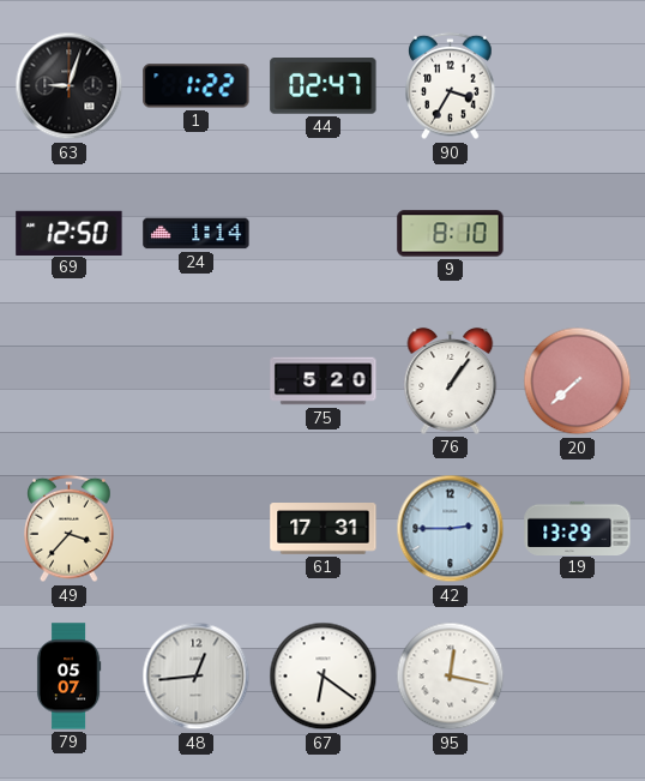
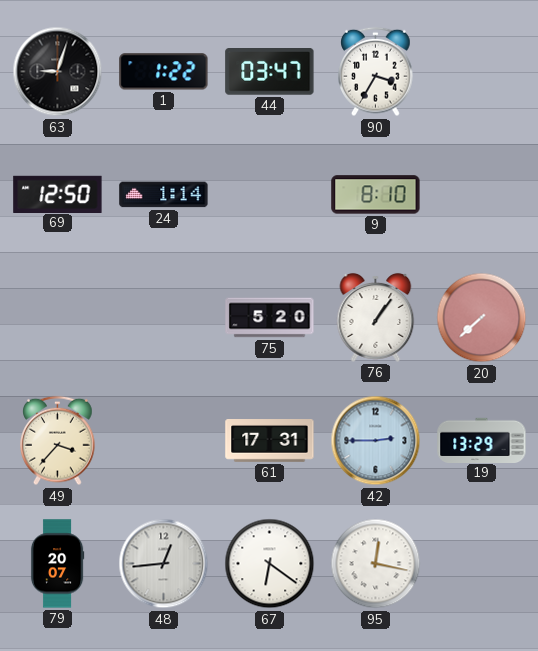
44: 02:47 -> 03:47
79: 05:07 -> 20:07
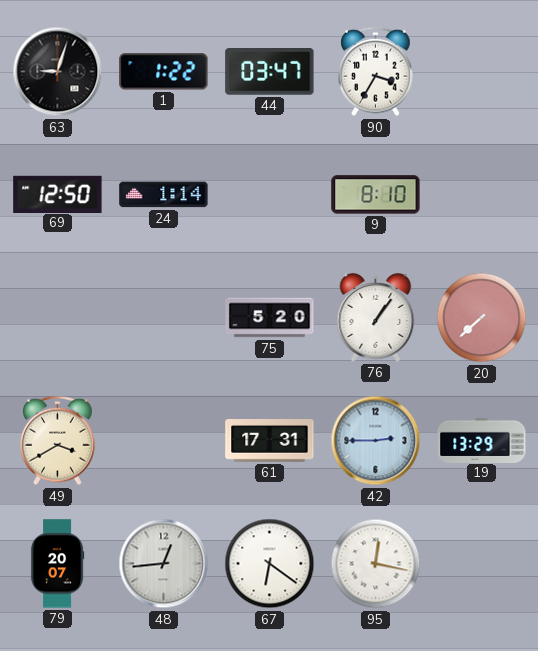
49: 3:37 -> 3:40
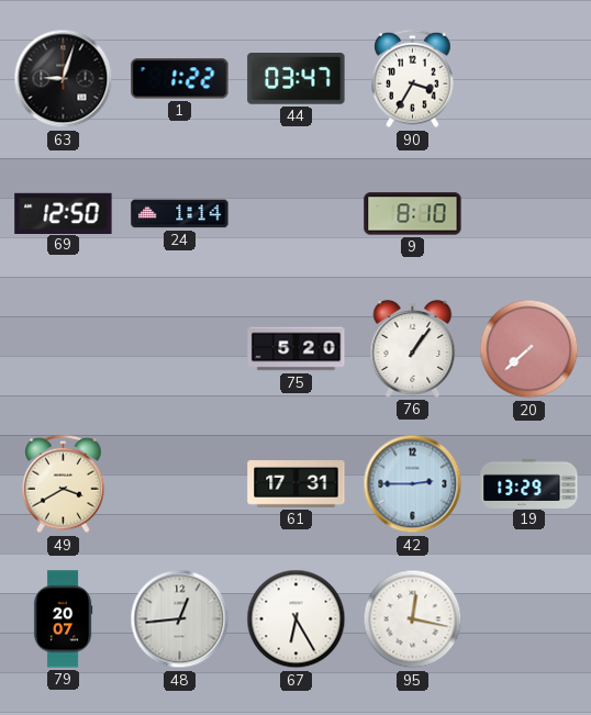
67: 6:21 -> 6:25
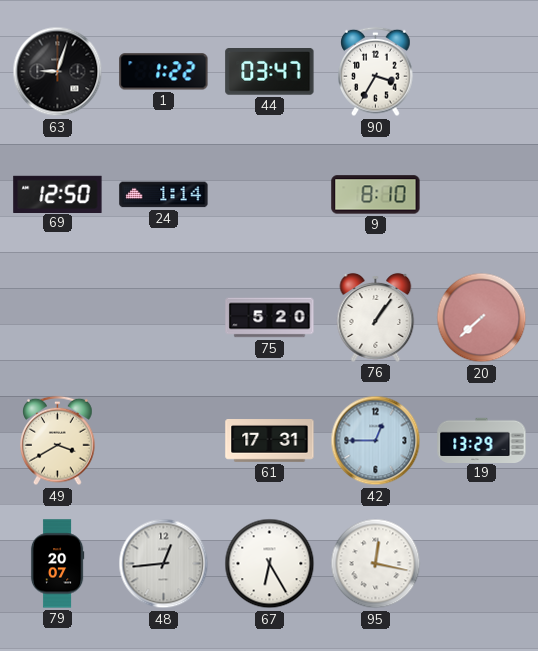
42: 2:45 -> 12:45
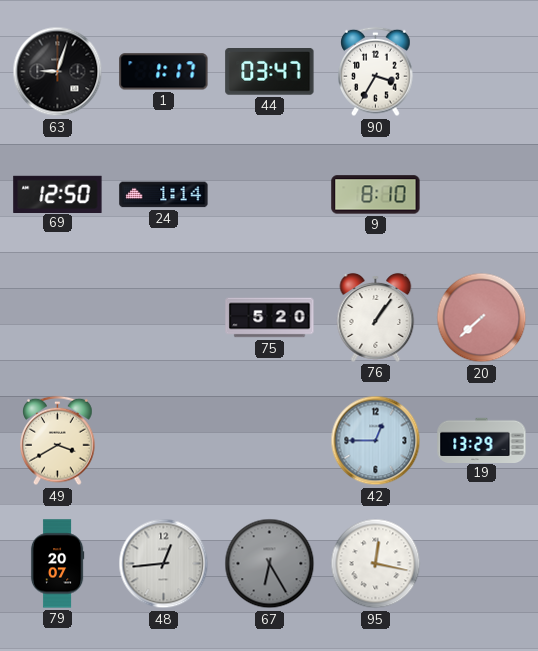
1: 1:22 -> 1:17
61: 17:31 -> none
67 dial: white -> grey
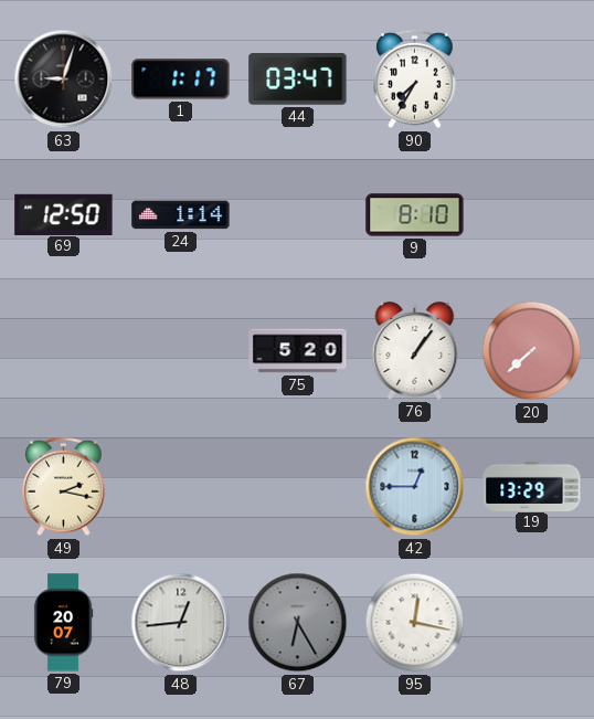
90: 3:35 -> 7:35
49: 3:40 -> 2:17
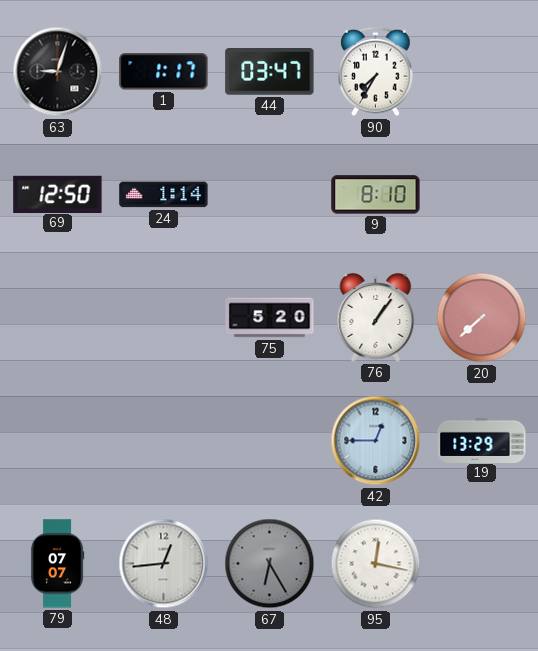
49: 2:17 -> none
79: 20:07 -> 07:07
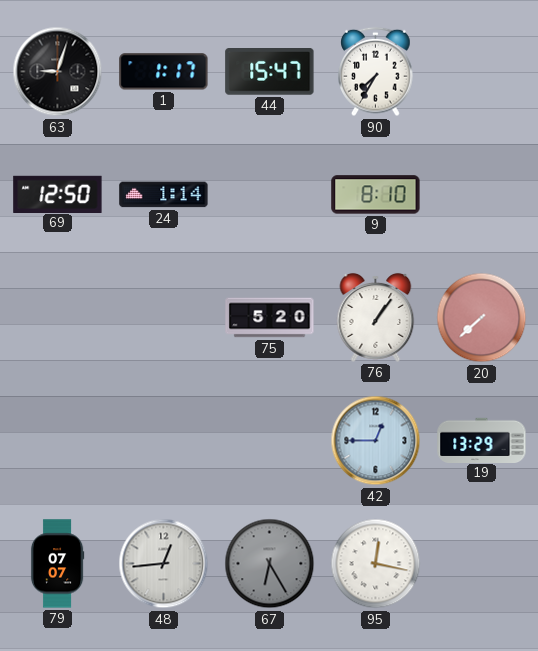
44: 03:47 -> 15:47
